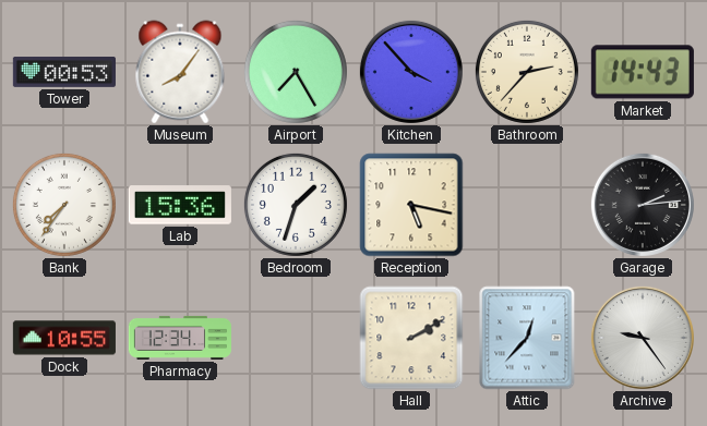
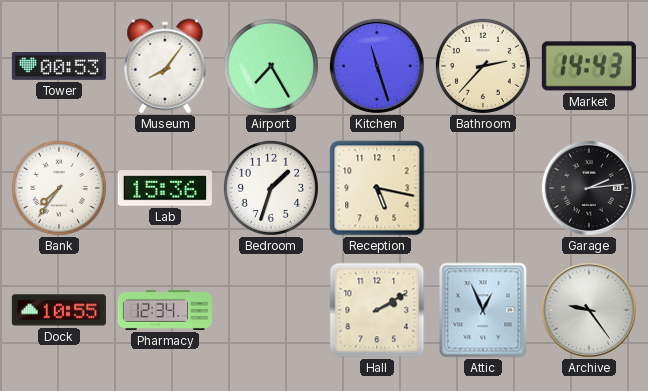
Kitchen: 3:53 -> 11:27
Attic: 12:37 -> 12:56
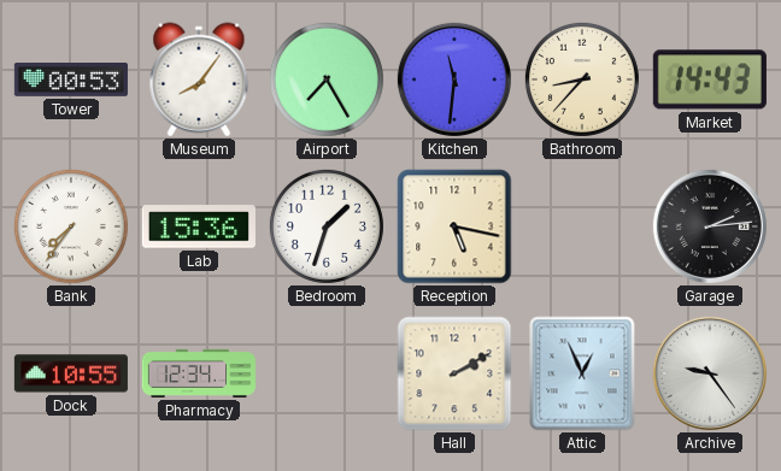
Kitchen: 11:27 -> 11:31
Bathroom: 2:37 -> 8:37
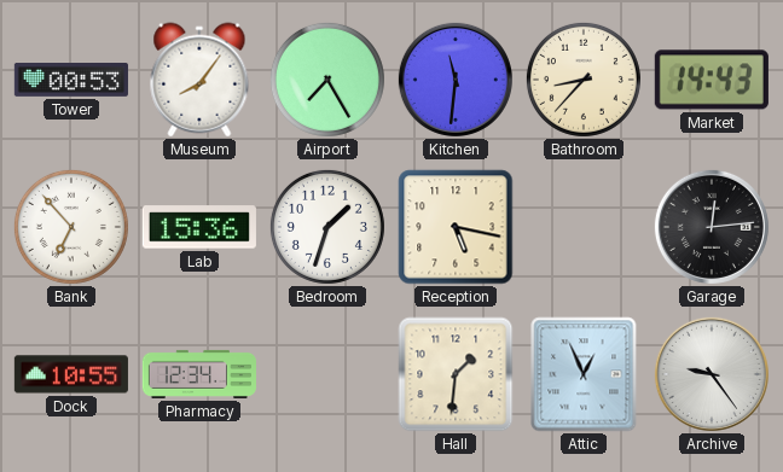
Bank: 7:36 -> 6:53
Garage: 2:14 -> 12:14
Hall: 2:10 -> 1:31
